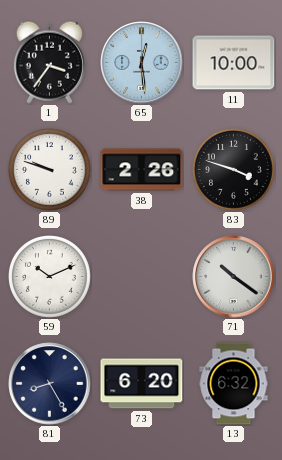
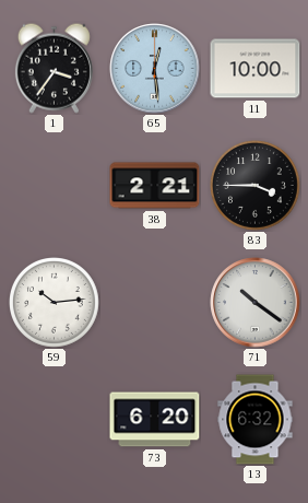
89: 9:48 -> none
38: 2:26 -> 2:21
83: 3:48 -> 3:45
59: 10:11 -> 10:14
81: 8:25 -> none
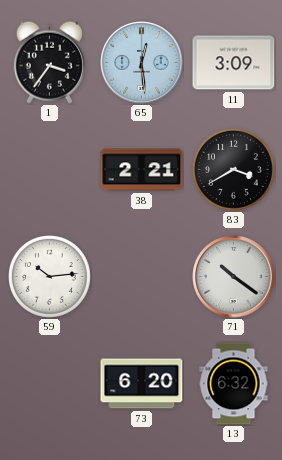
11: 10:00 -> 3:09
83: 3:45 -> 3:40
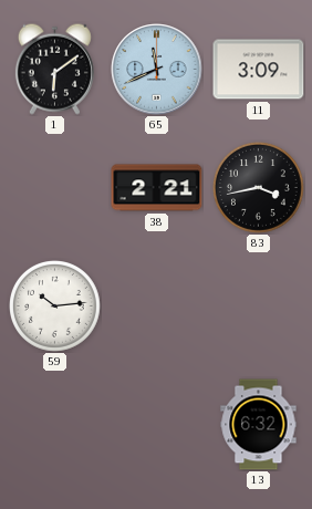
1: 3:36 -> 6:09
65: 12:29 -> 11:41
83: 3:40 -> 3:43
71: 10:21 -> none
73: 6:20 -> none
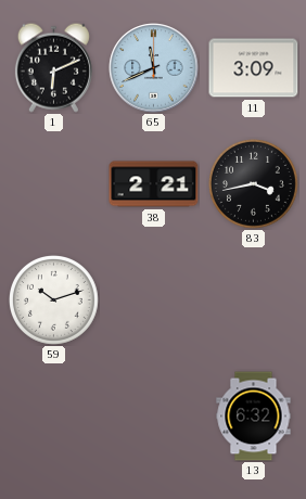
1: 6:09 -> 6:11
59: 10:14 -> 10:12
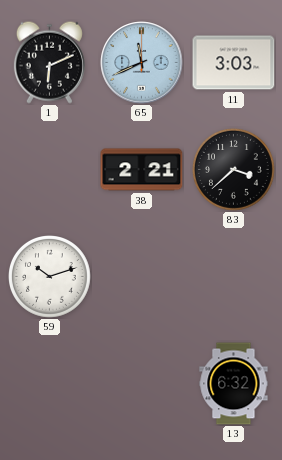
11: 3:09 -> 3:03
83: 3:43 -> 3:38
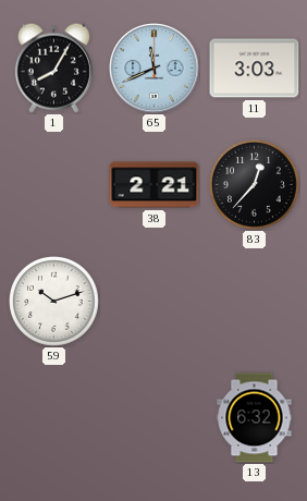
1: 6:11 -> 8:05
83: 3:38 -> 12:37
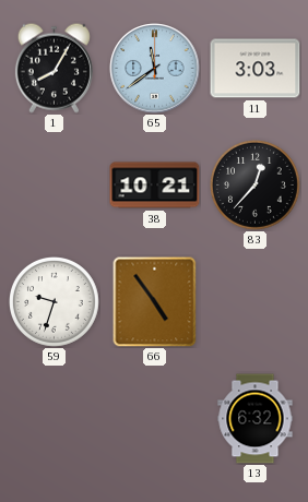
65: 11:41 -> 11:39
38: 2:21 -> 10:21
59: 10:12 -> 9:33
66: none -> 4:54
